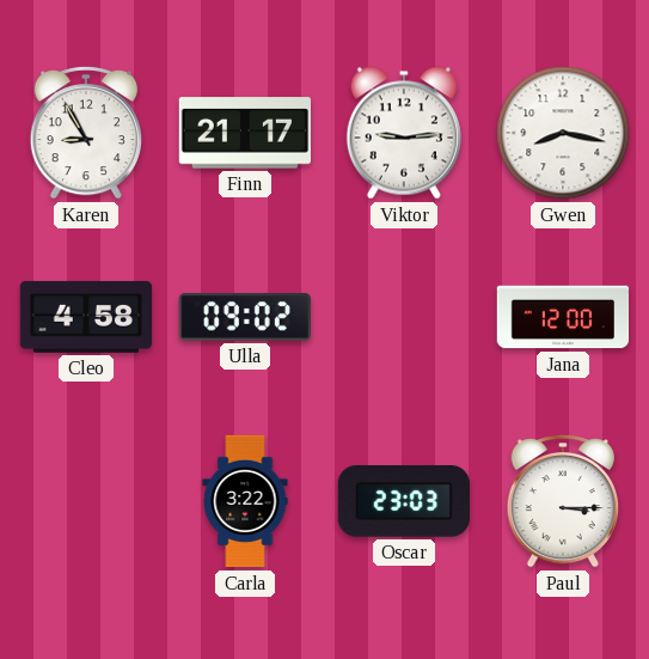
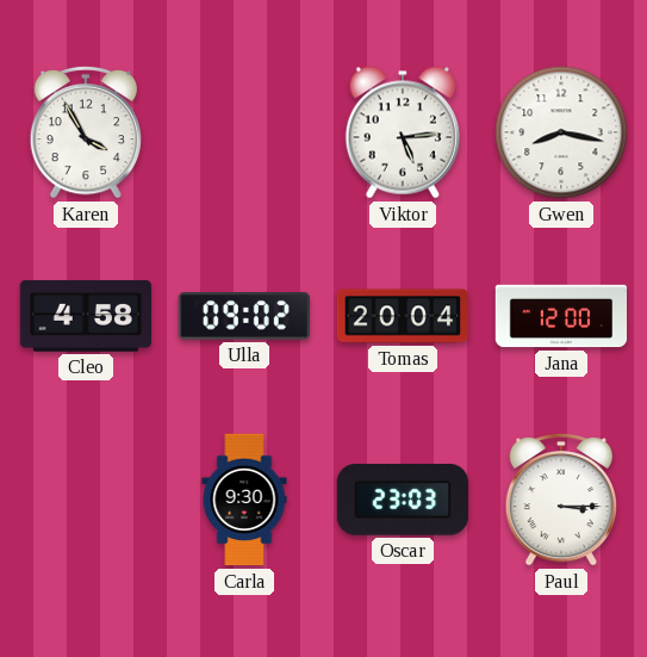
Karen: 8:55 -> 3:55
Finn: 21:17 -> none
Viktor: 9:14 -> 5:14
Tomas: none -> 20:04
Carla: 3:22 -> 9:30
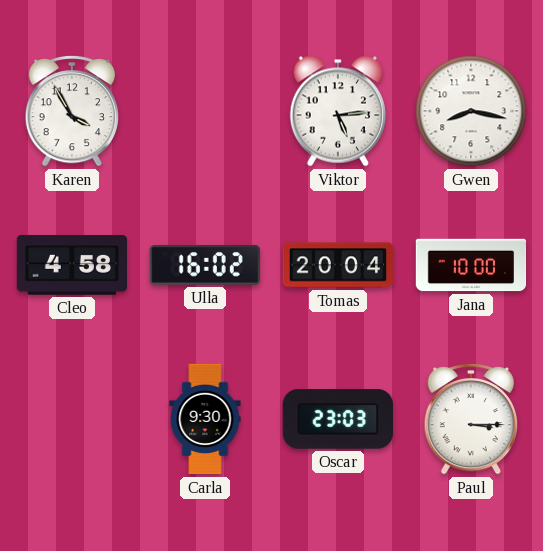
Ulla: 09:02 -> 16:02
Jana: 12:00 -> 10:00
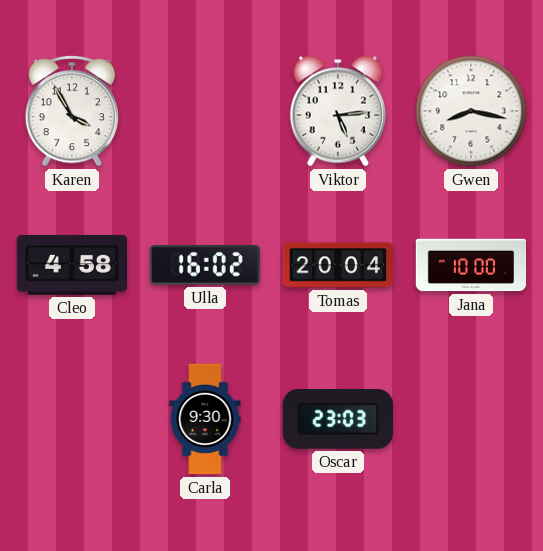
Paul: 3:15 -> none
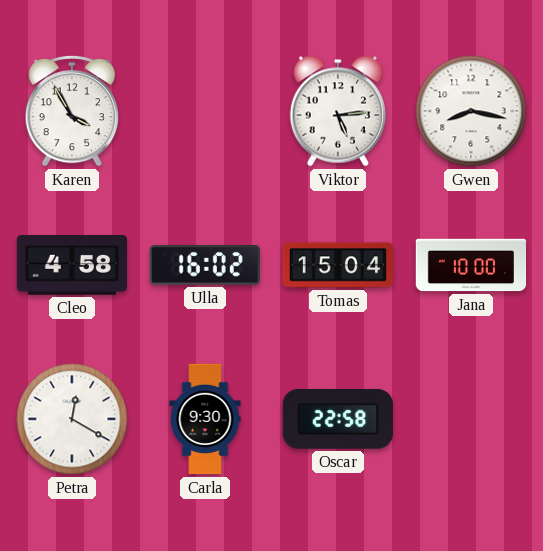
Tomas: 20:04 -> 15:04
Petra: none -> 12:20
Oscar: 23:03 -> 22:58
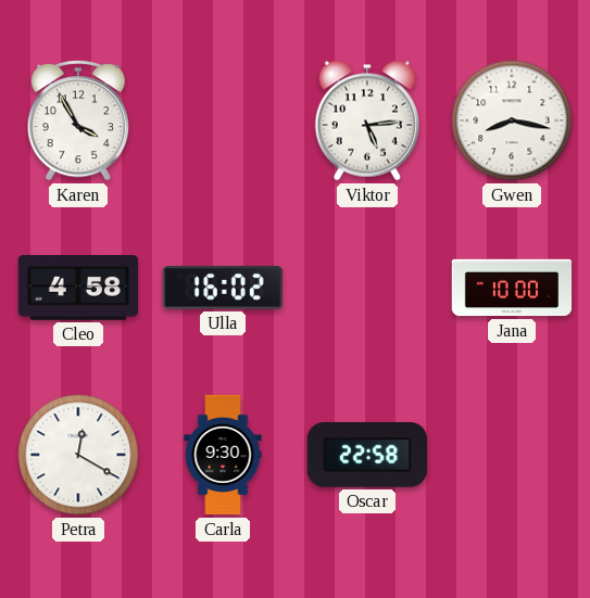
Tomas: 15:04 -> none
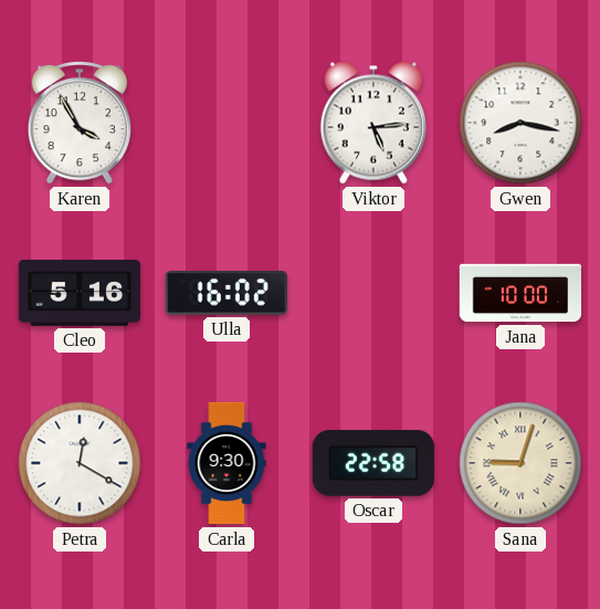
Cleo: 4:58 -> 5:16
Sana: none -> 9:03
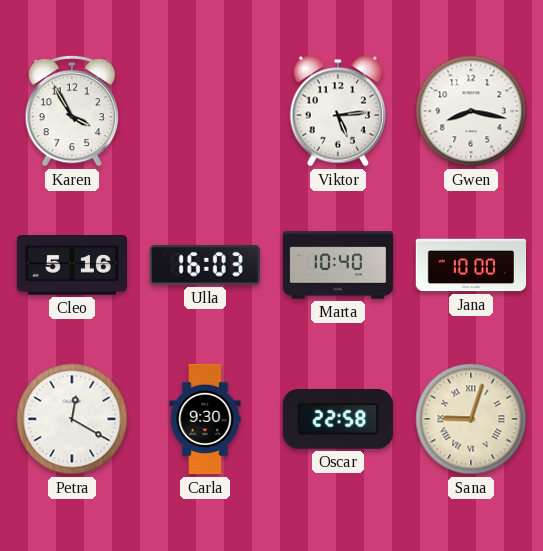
Ulla: 16:02 -> 16:03
Marta: none -> 10:40
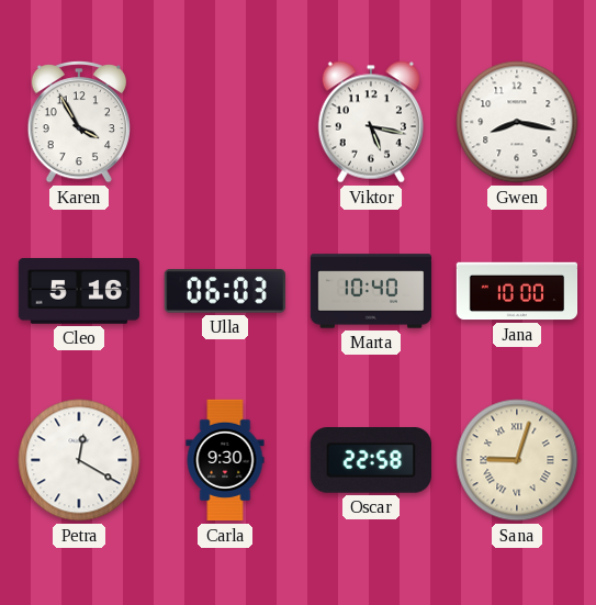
Viktor: 5:14 -> 5:17
Ulla: 16:03 -> 06:03
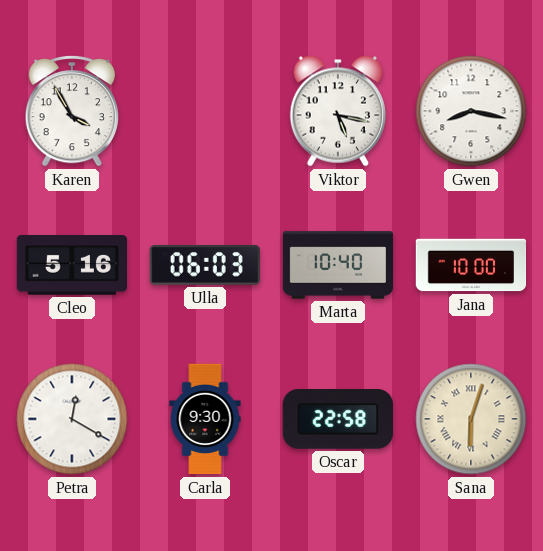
Sana: 9:03 -> 6:03
